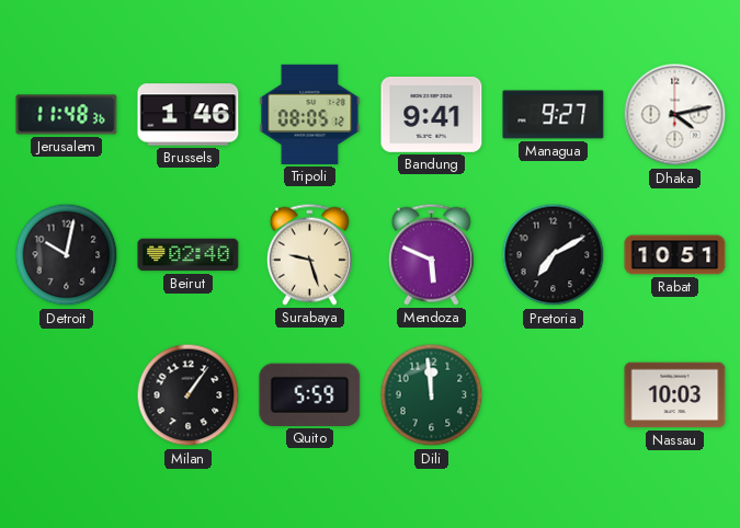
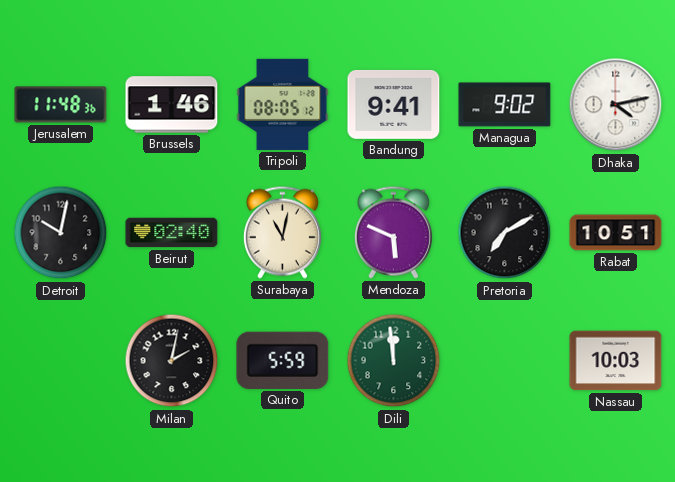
Managua: 9:27 -> 9:02
Surabaya: 9:27 -> 11:02
Milan: 1:06 -> 2:02
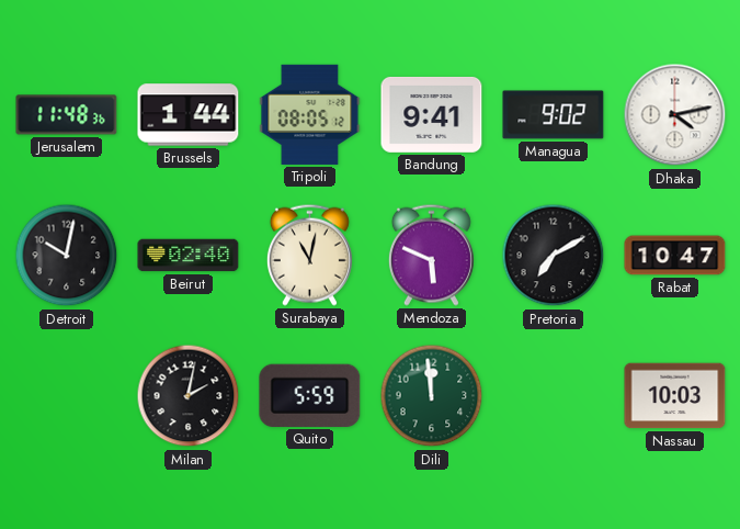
Brussels: 1:46 -> 1:44
Rabat: 10:51 -> 10:47
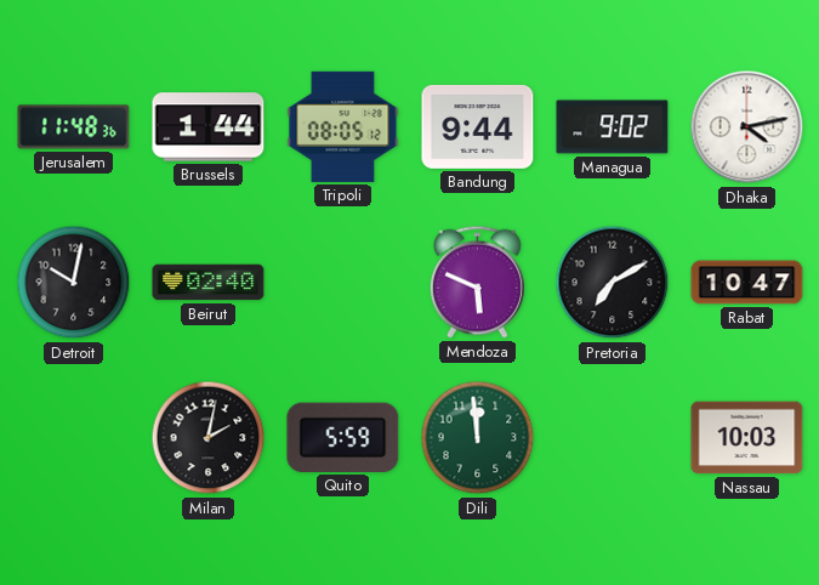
Bandung: 9:41 -> 9:44
Surabaya: 11:02 -> none
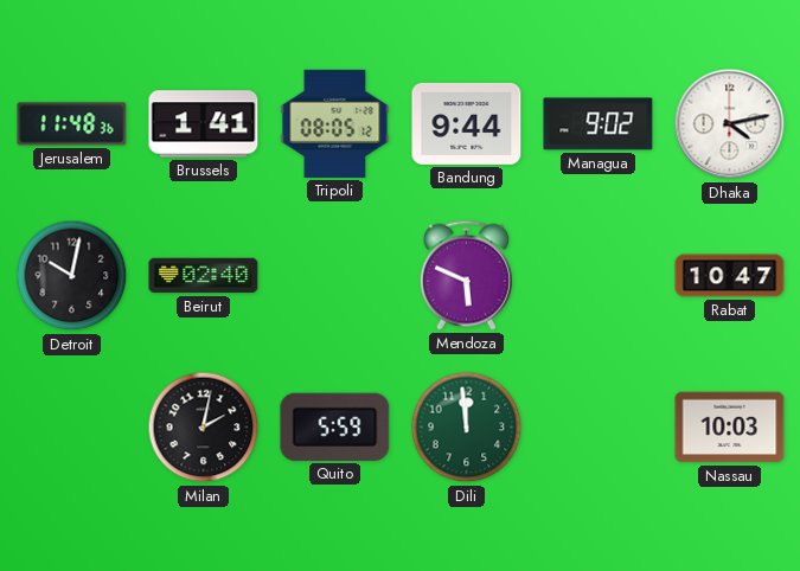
Brussels: 1:44 -> 1:41
Pretoria: 7:10 -> none
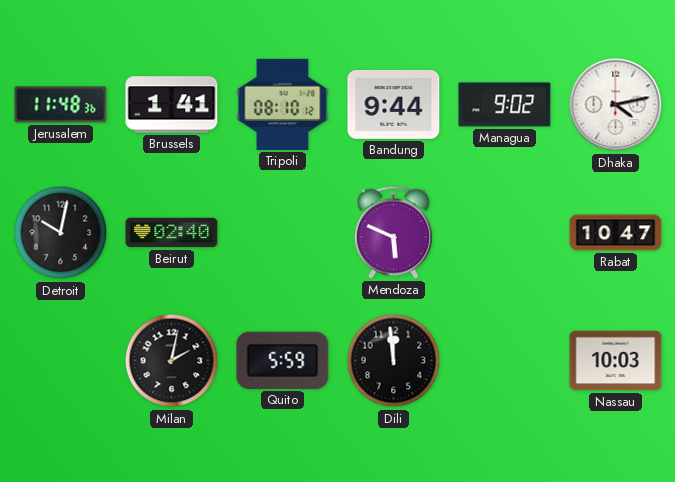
Tripoli: 08:05 -> 08:10
Dili dial: green -> black
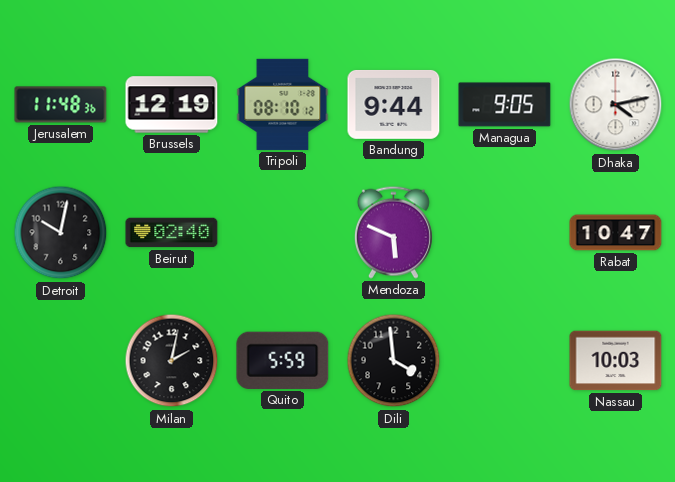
Brussels: 1:41 -> 12:19
Managua: 9:02 -> 9:05
Dili: 11:59 -> 3:59
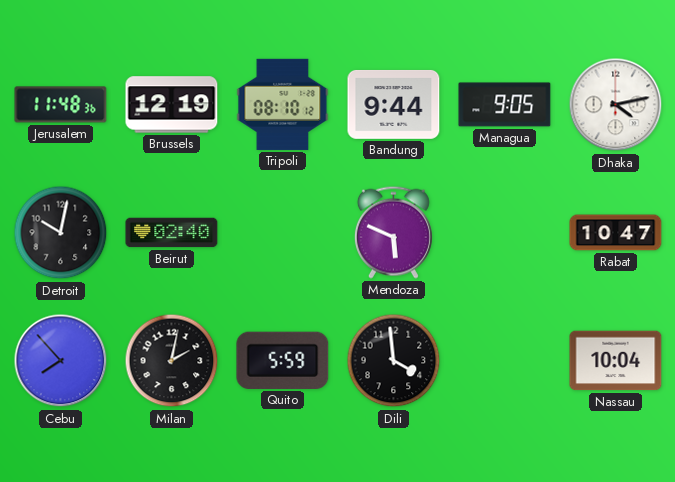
Cebu: none -> 7:53
Nassau: 10:03 -> 10:04
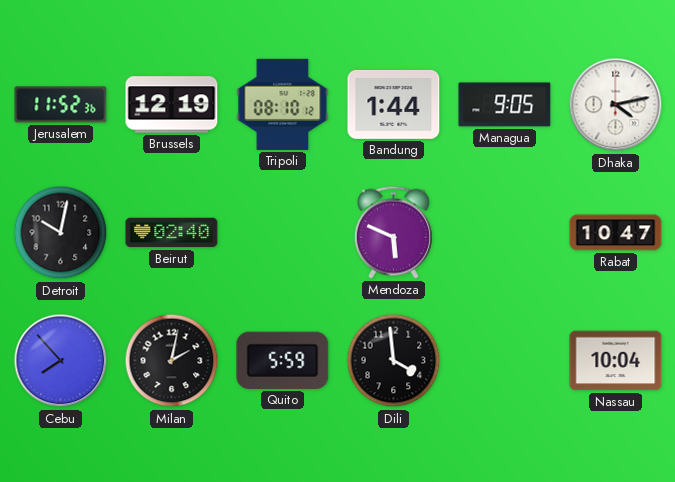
Jerusalem: 11:48 -> 11:52
Bandung: 9:44 -> 1:44
